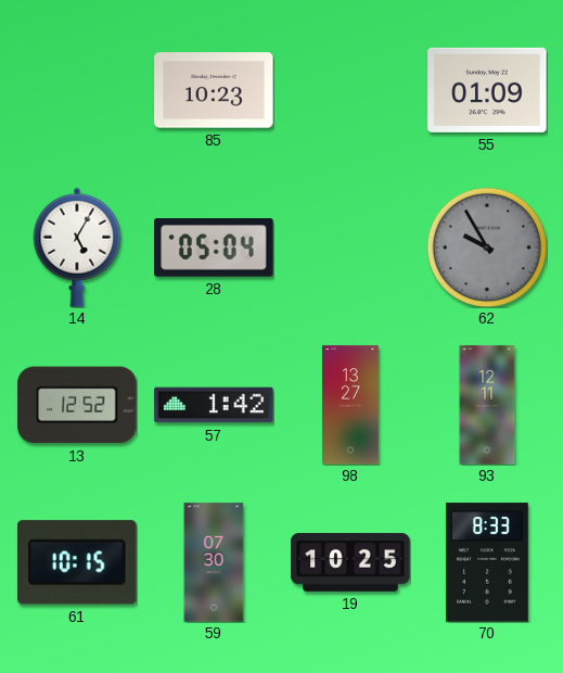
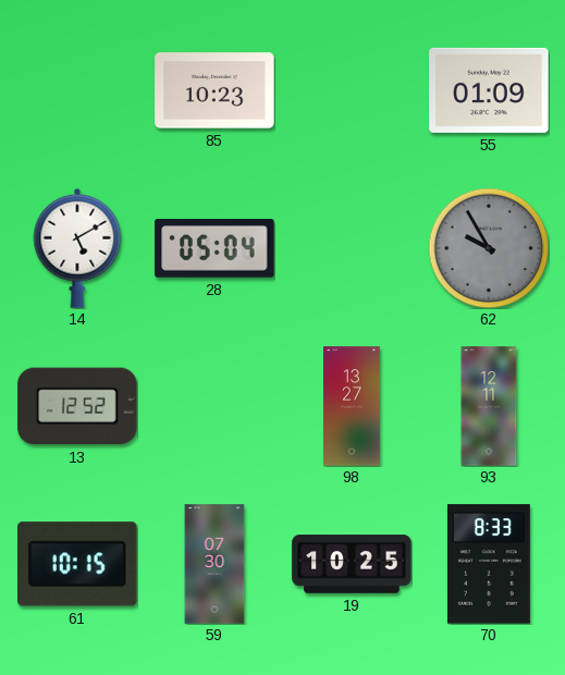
14: 5:05 -> 5:10
57: 1:42 -> none
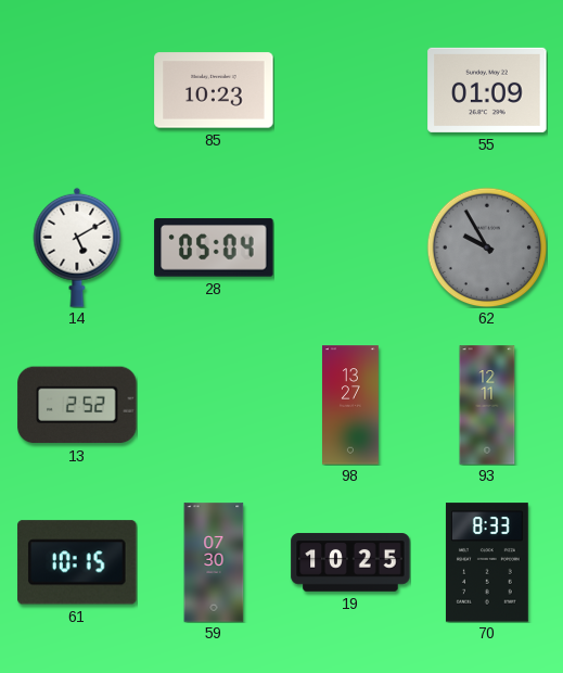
13: 12:52 -> 2:52
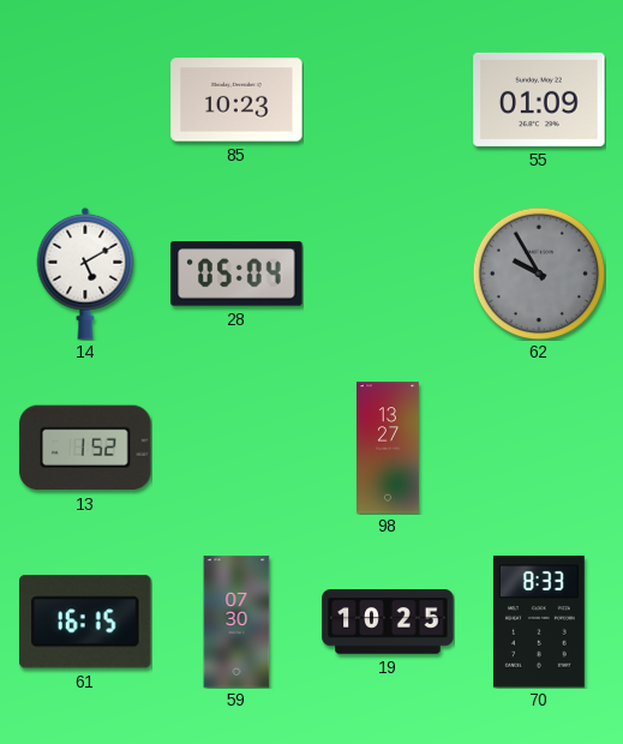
13: 2:52 -> 1:52
93: 12:11 -> none
61: 10:15 -> 16:15
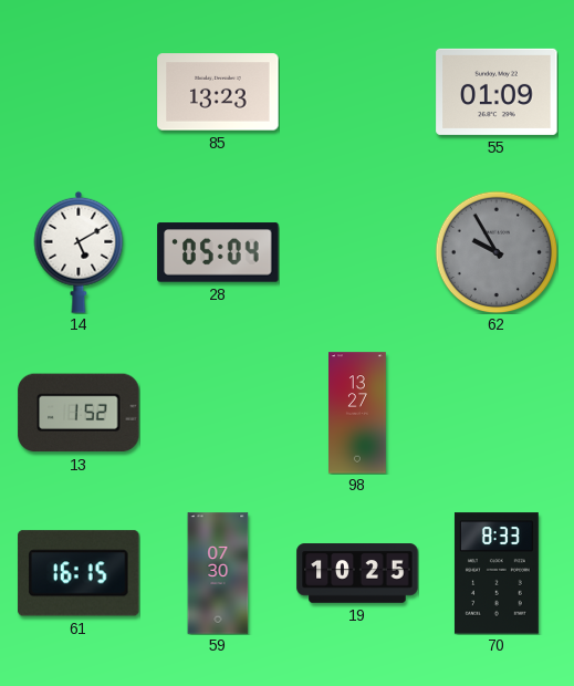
85: 10:23 -> 13:23
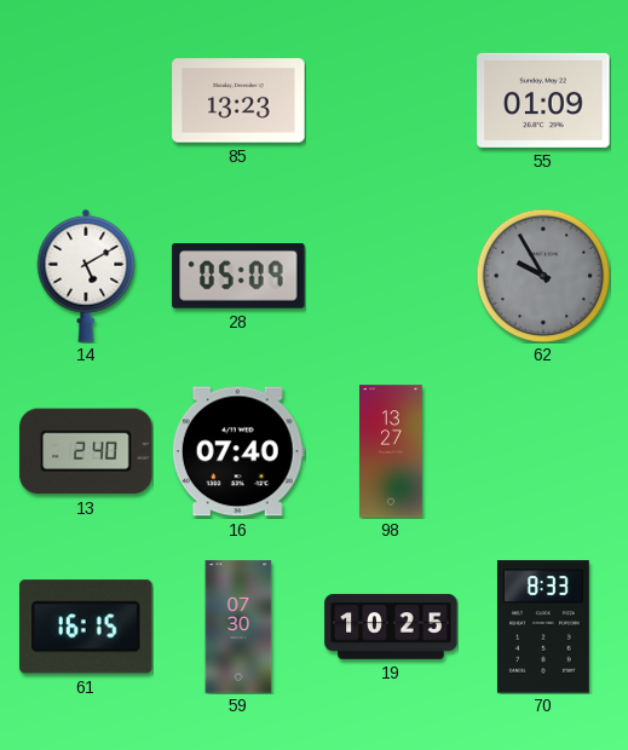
28: 05:04 -> 05:09
13: 1:52 -> 2:40
16: none -> 07:40
